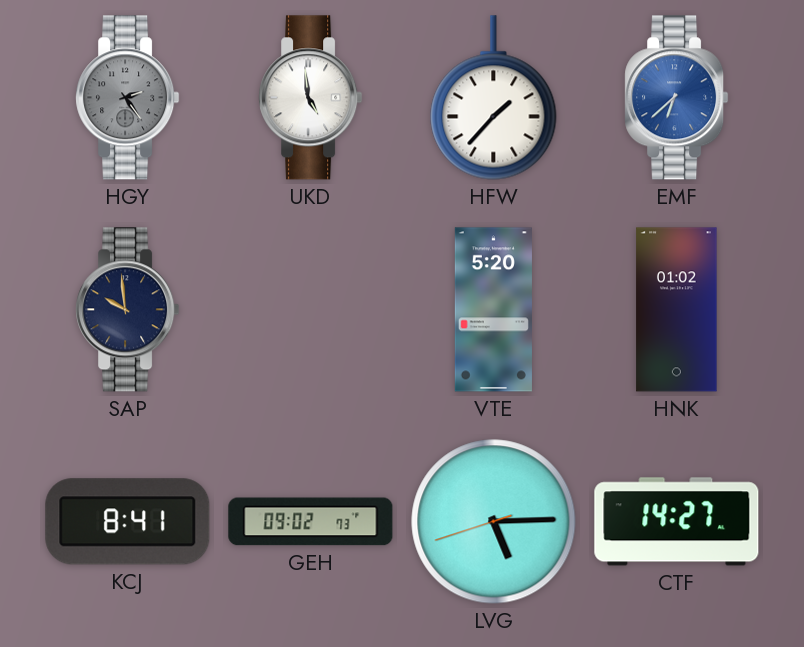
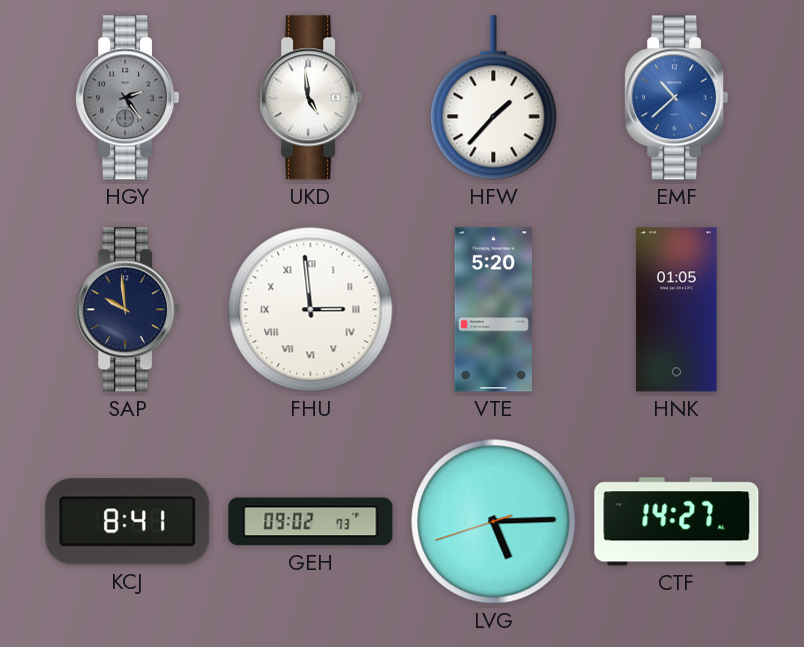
EMF: 6:38 -> 10:38
FHU: none -> 2:59
HNK: 01:02 -> 01:05
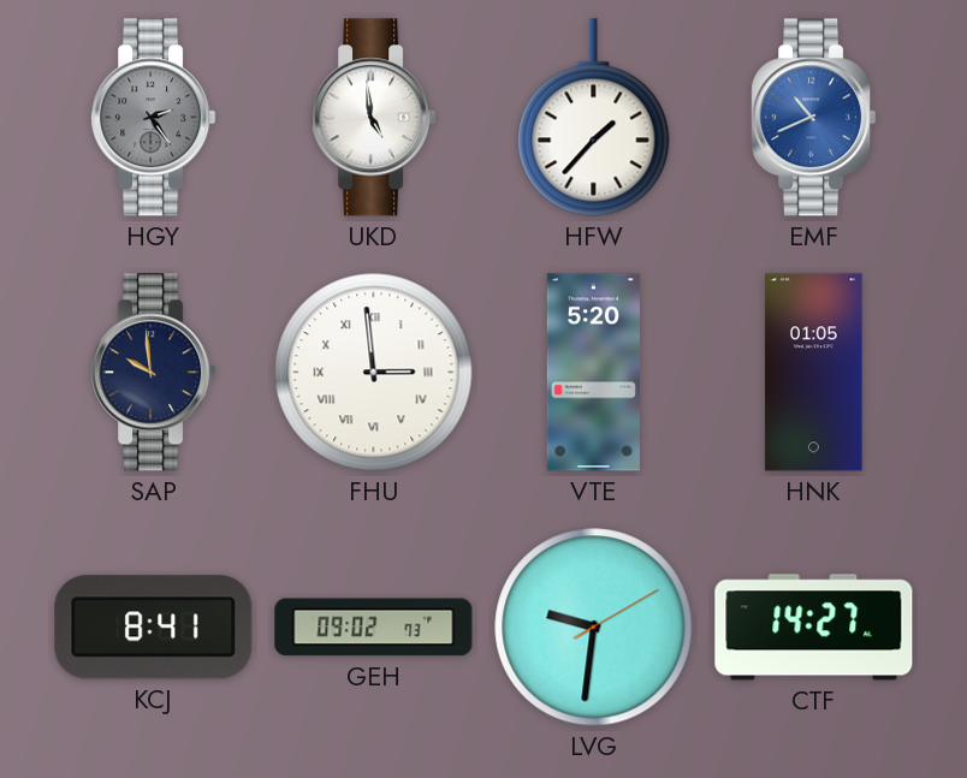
EMF: 10:38 -> 10:41
LVG: 5:14 -> 9:31
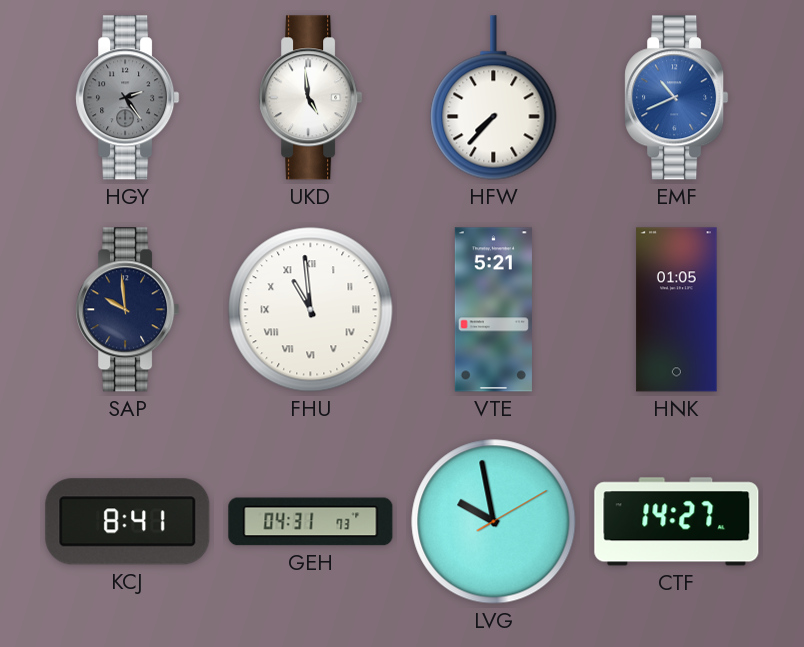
HFW: 1:37 -> 7:37
FHU: 2:59 -> 10:59
VTE: 5:20 -> 5:21
GEH: 09:02 -> 04:31
LVG: 9:31 -> 9:58
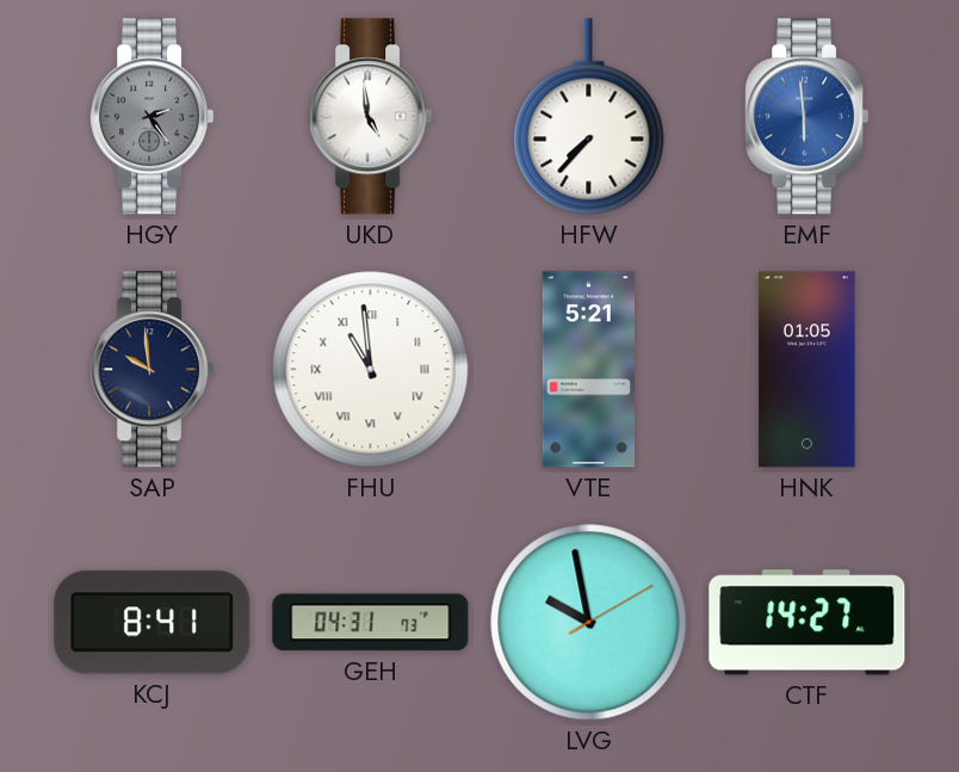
EMF: 10:41 -> 5:59
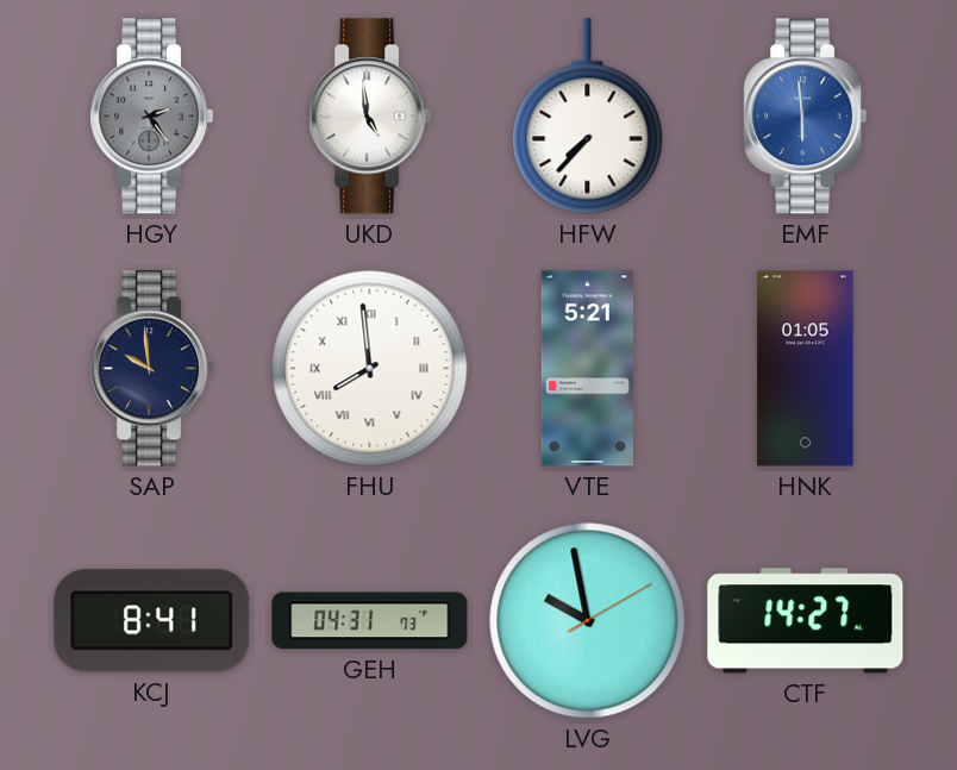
FHU: 10:59 -> 7:59
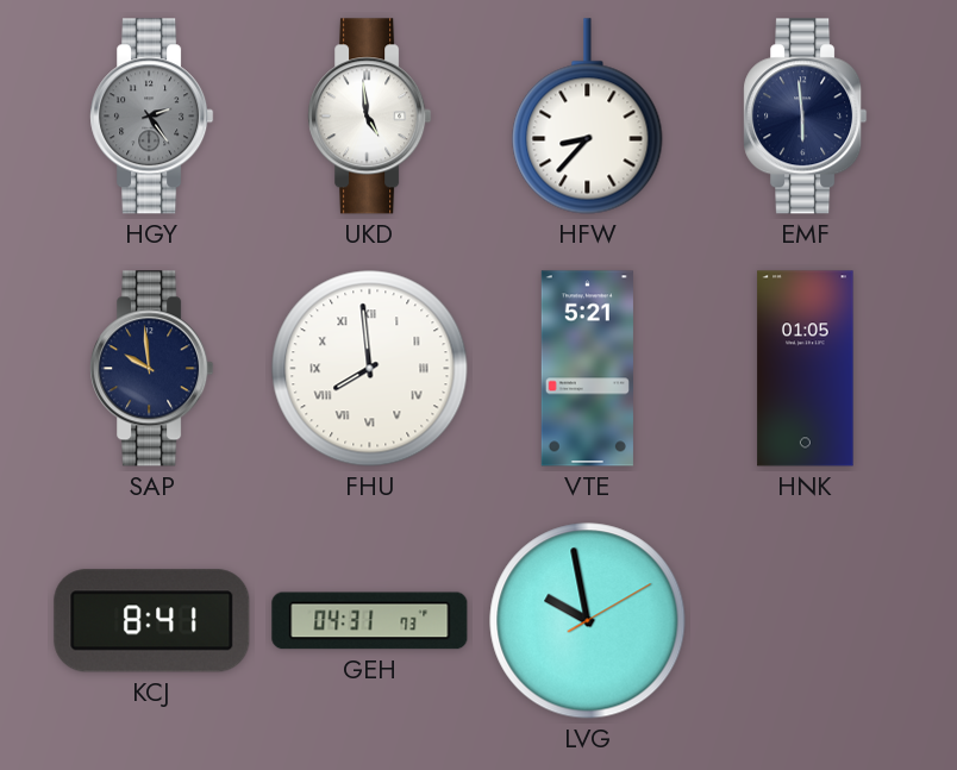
HFW: 7:37 -> 8:37
EMF dial: blue -> navy
CTF: 14:27 -> none
